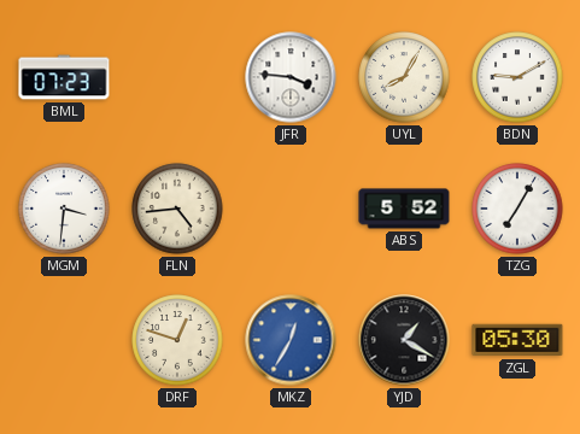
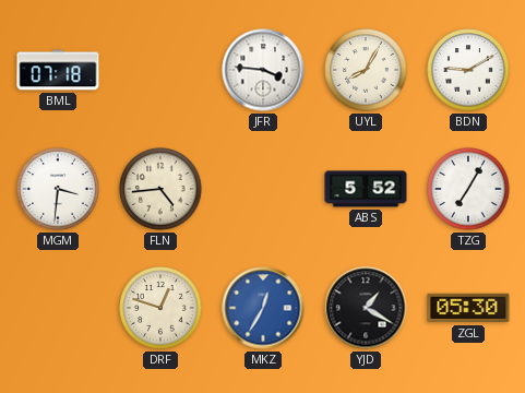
BML: 07:23 -> 07:18
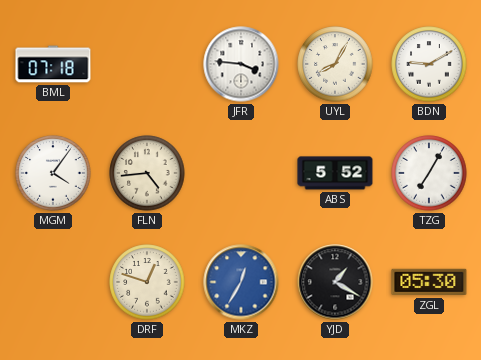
MGM: 3:31 -> 4:06
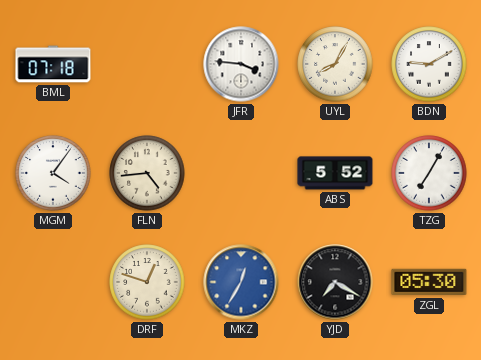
YJD: 1:20 -> 7:20
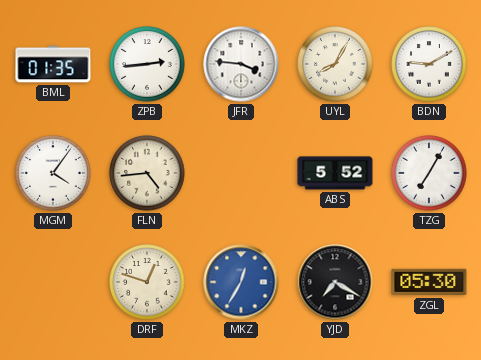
BML: 07:18 -> 01:35
ZPB: none -> 2:44
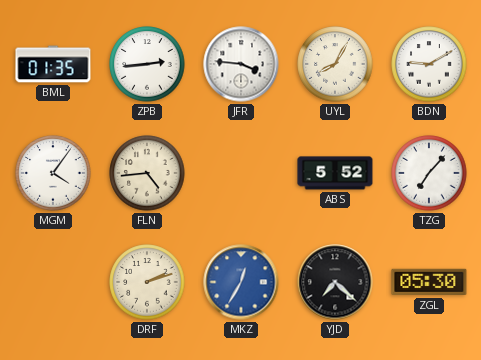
TZG: 7:05 -> 7:07
DRF: 12:48 -> 2:12
YJD: 7:20 -> 7:22
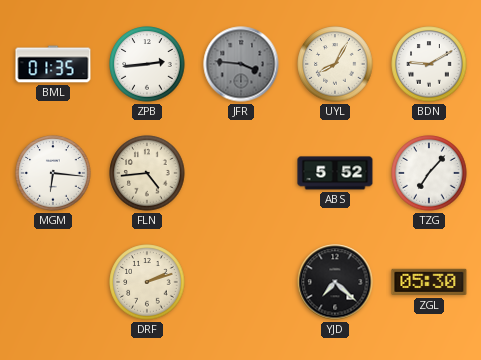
JFR dial: white -> grey
MGM: 4:06 -> 6:16
MKZ: 12:35 -> none
